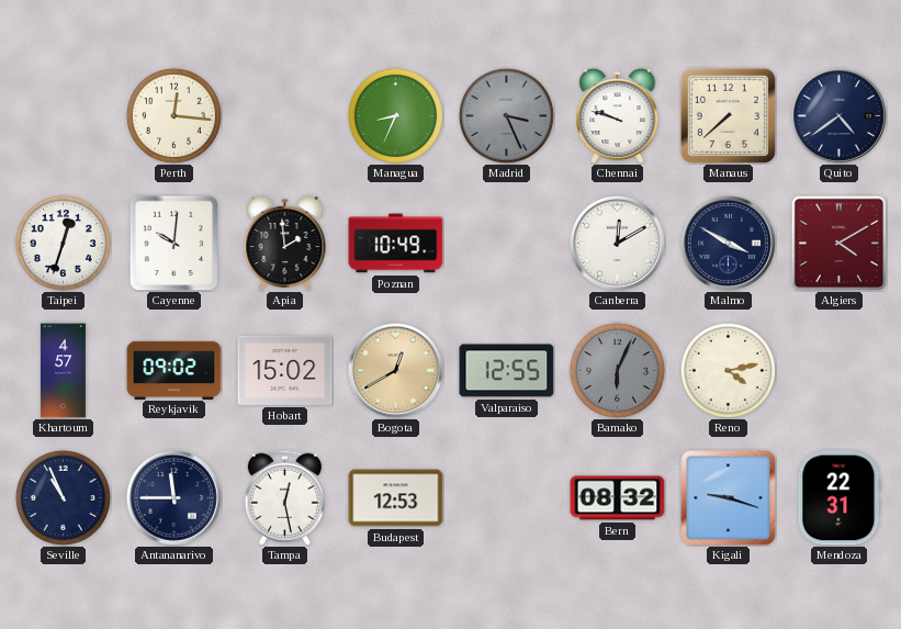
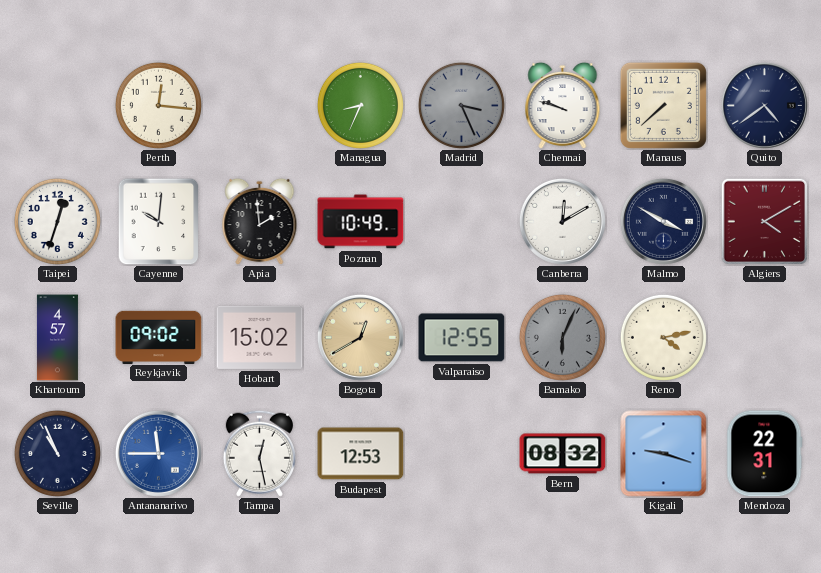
Antananarivo dial: navy -> blue
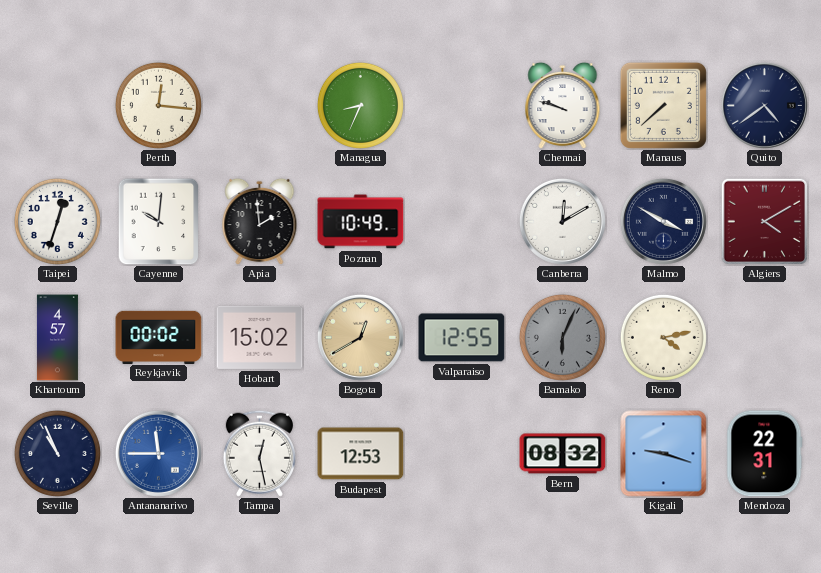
Madrid: 3:26 -> none
Reykjavik: 09:02 -> 00:02
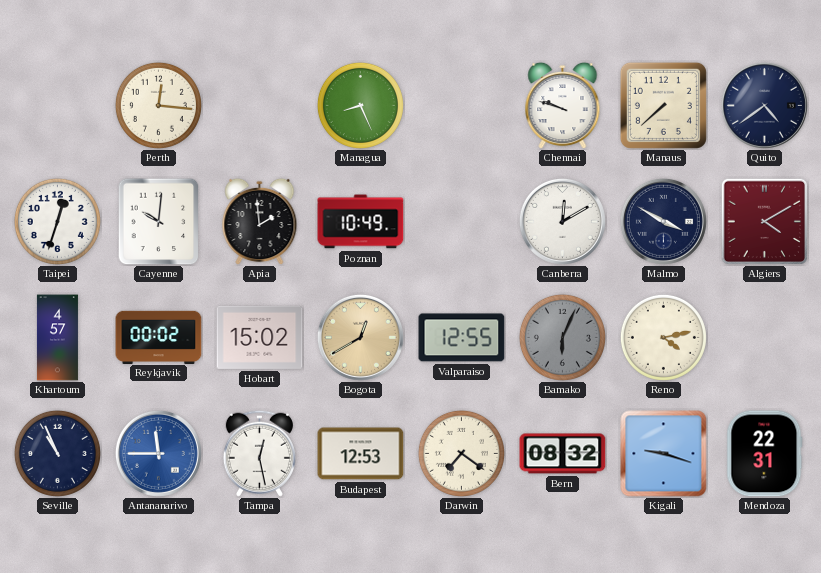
Managua: 8:34 -> 8:26
Darwin: none -> 7:21
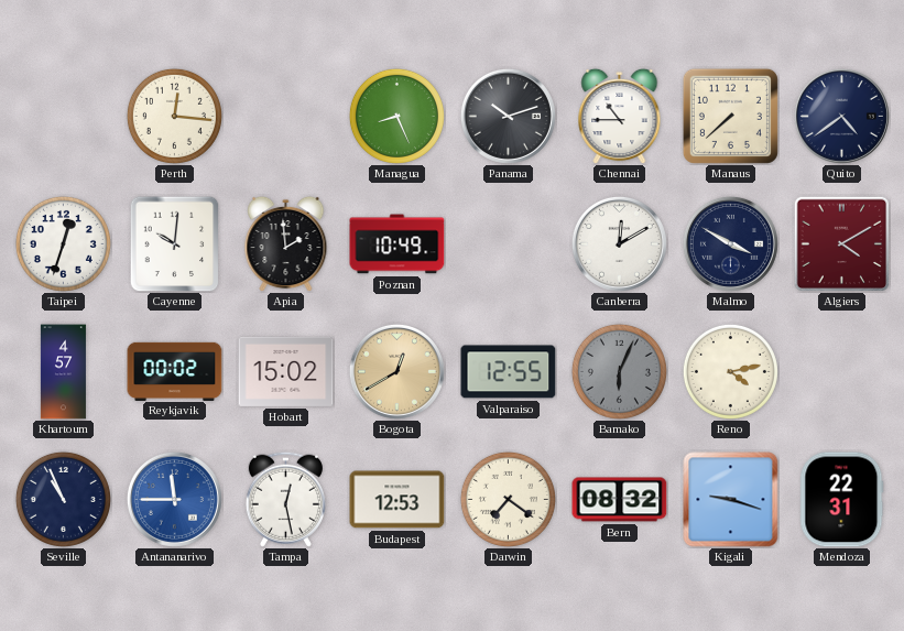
Panama: none -> 10:12
Chennai: 9:48 -> 10:45
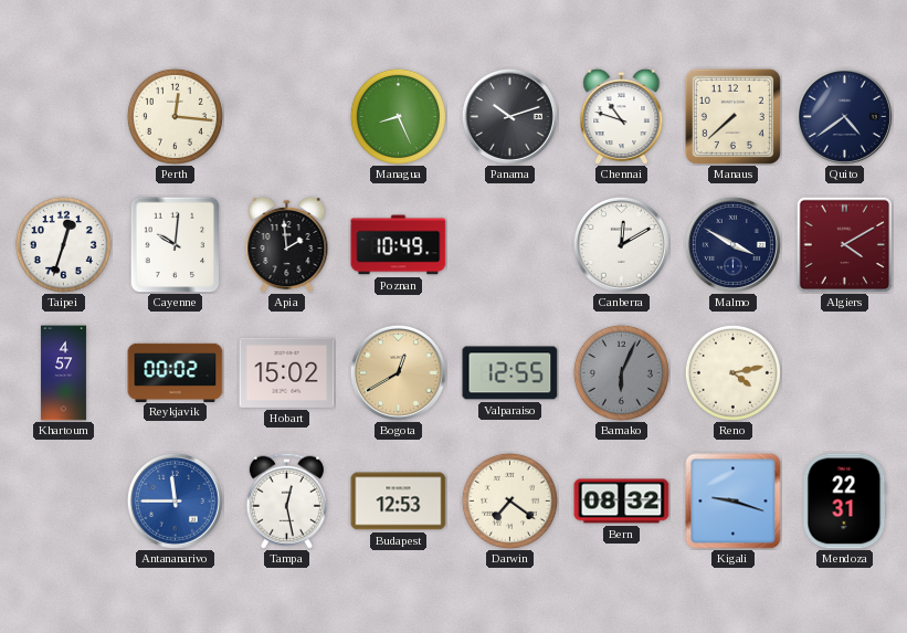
Chennai: 10:45 -> 10:48
Seville: 10:56 -> none
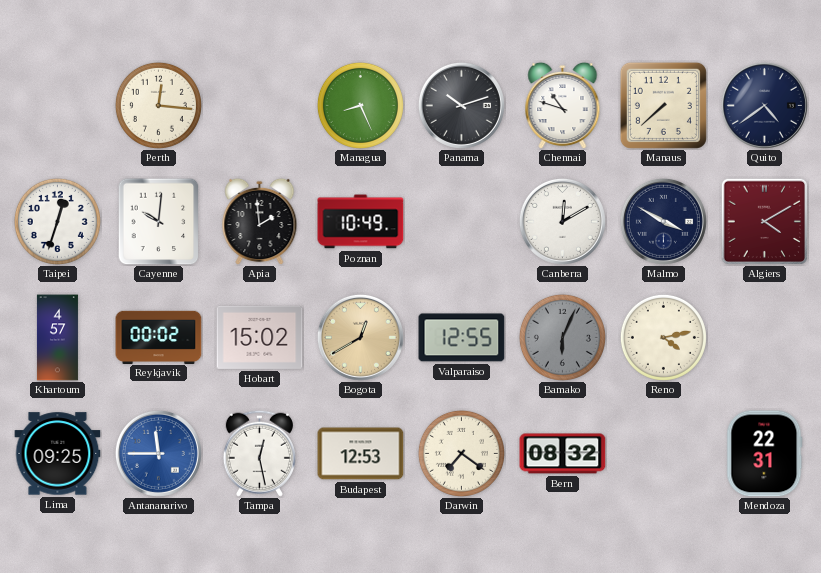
Lima: none -> 09:25
Kigali: 9:18 -> none
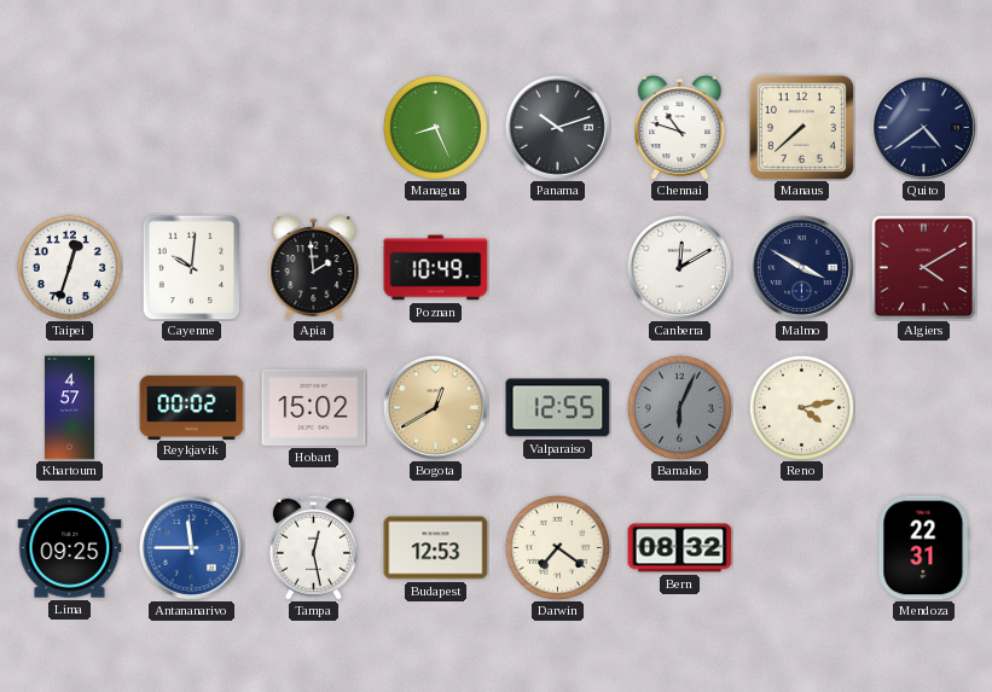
Perth: 12:16 -> none
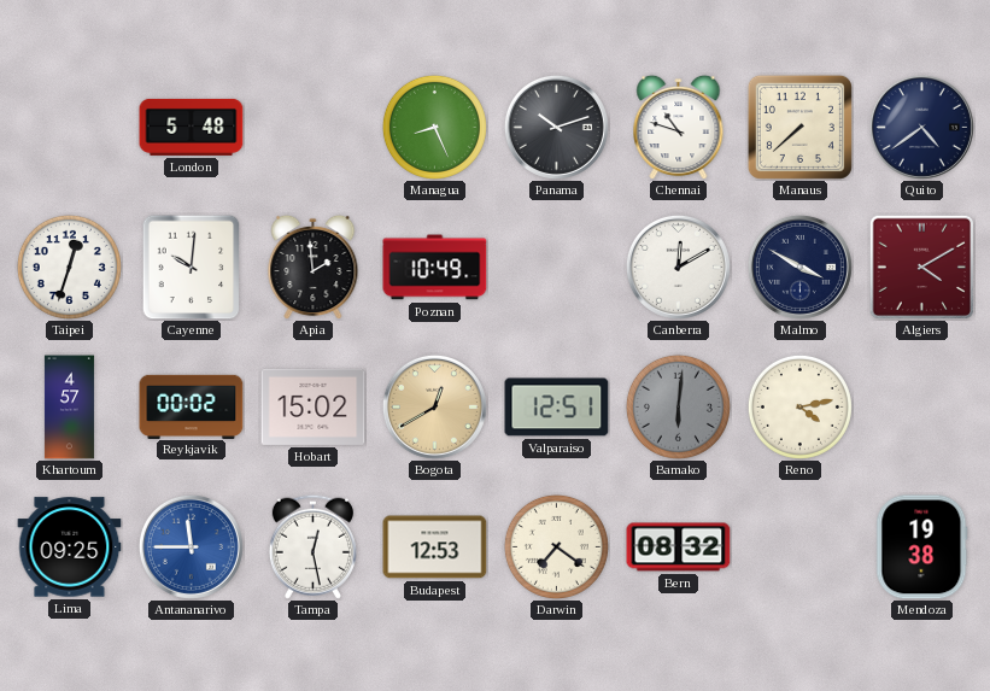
London: none -> 5:48
Valparaiso: 12:55 -> 12:51
Bamako: 6:04 -> 6:01
Mendoza: 22:31 -> 19:38
